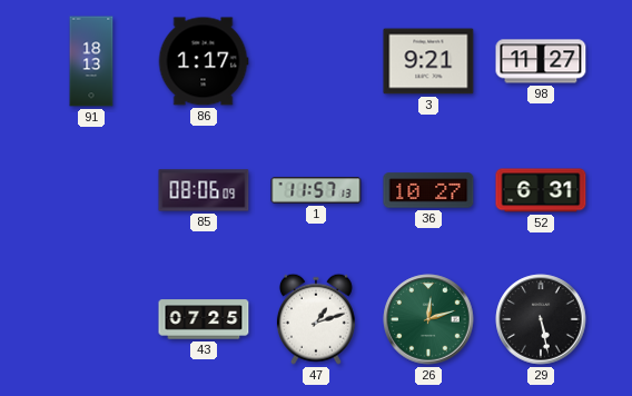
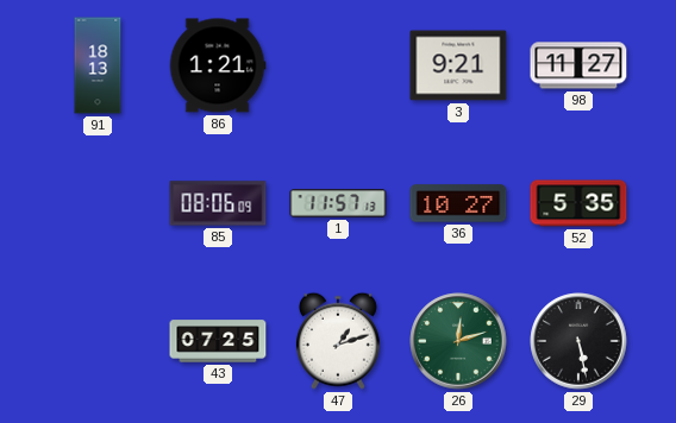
86: 1:17 -> 1:21
52: 6:31 -> 5:35
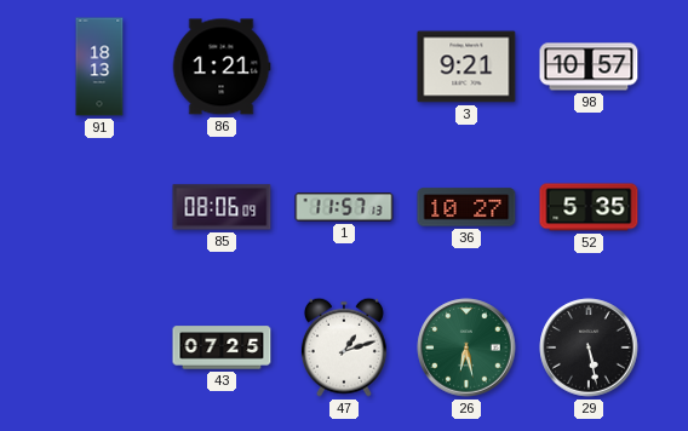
98: 11:27 -> 10:57
26: 12:12 -> 6:28
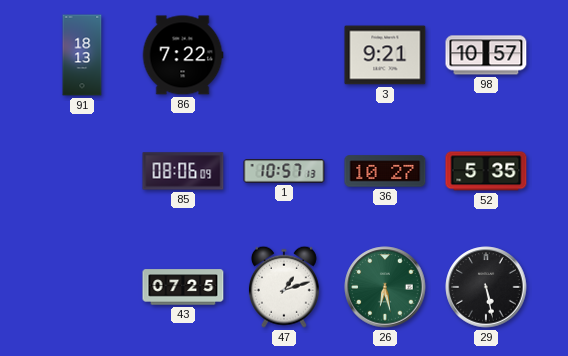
86: 1:21 -> 7:22
1: 11:57 -> 10:57
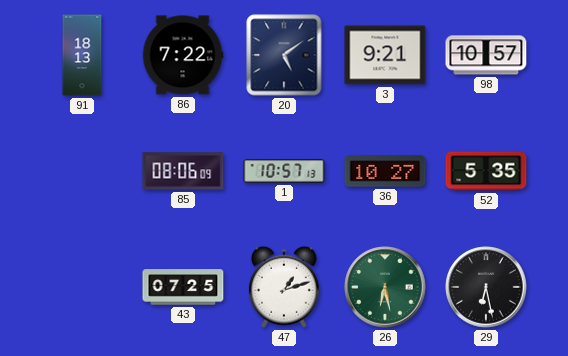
20: none -> 5:09
29: 5:28 -> 6:28
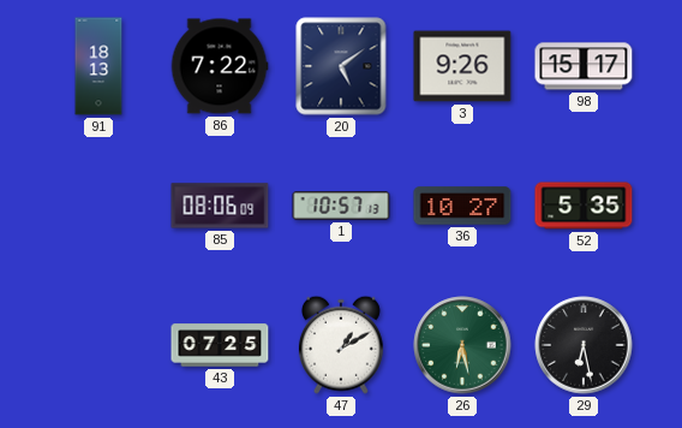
3: 9:21 -> 9:26
98: 10:57 -> 15:17
47: 1:12 -> 1:10
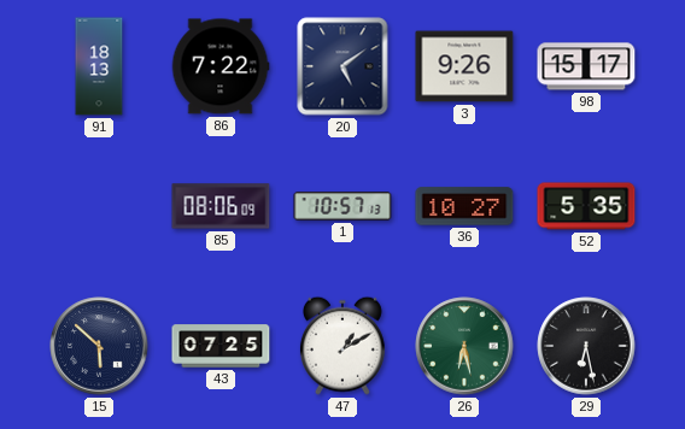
15: none -> 5:52
